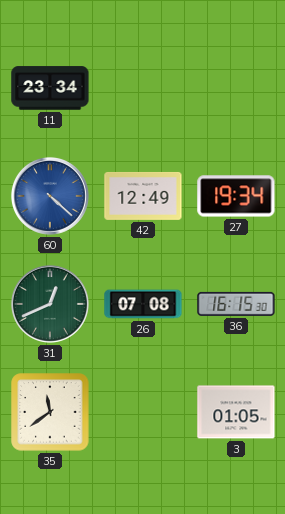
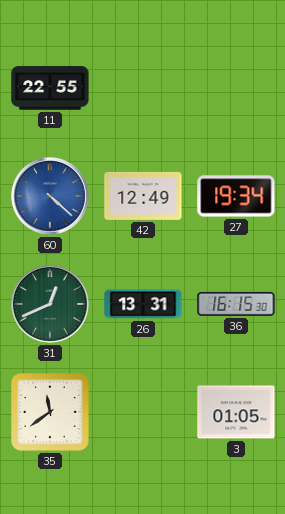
11: 23:34 -> 22:55
26: 07:08 -> 13:31
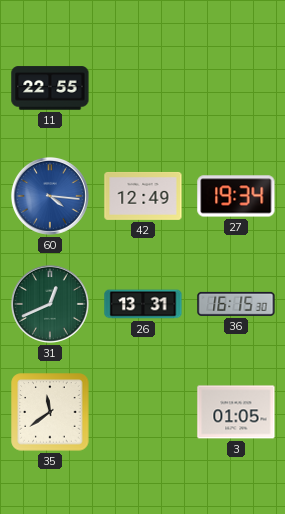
60: 4:22 -> 4:16
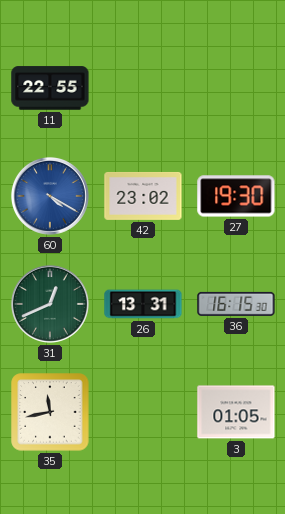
60: 4:16 -> 4:20
42: 12:49 -> 23:02
27: 19:34 -> 19:30
35: 11:39 -> 11:43
